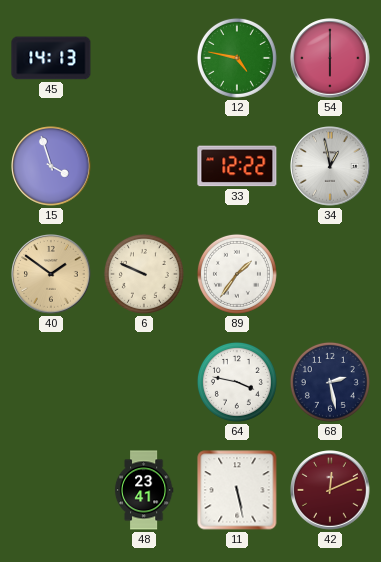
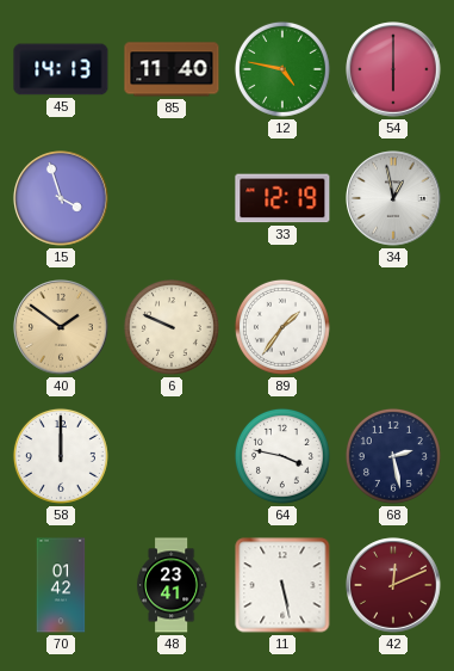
85: none -> 11:40
33: 12:22 -> 12:19
58: none -> 12:00
70: none -> 01:42
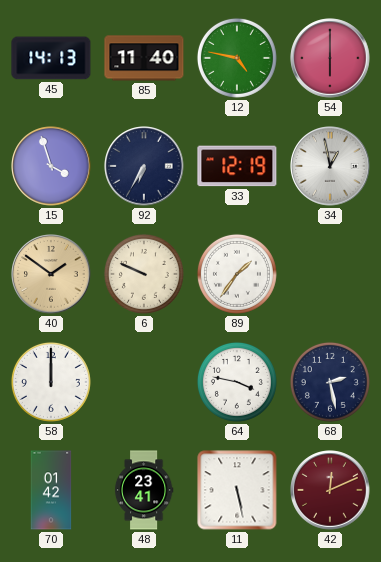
92: none -> 6:35
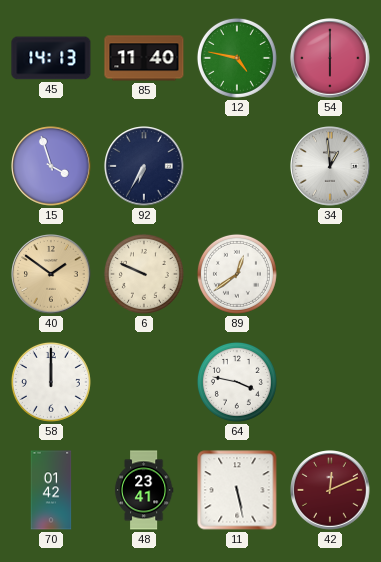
33: 12:19 -> none
34: 12:58 -> 12:59
89: 1:36 -> 12:39
68: 2:28 -> none
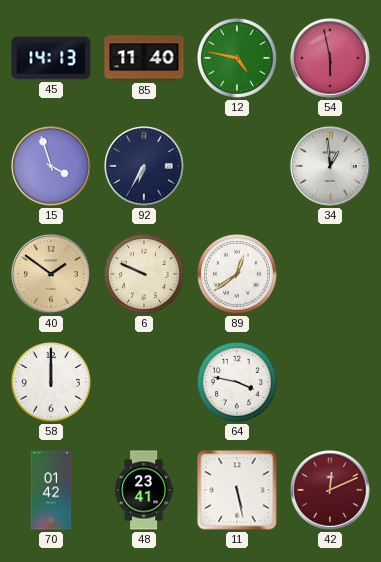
54: 6:00 -> 5:58
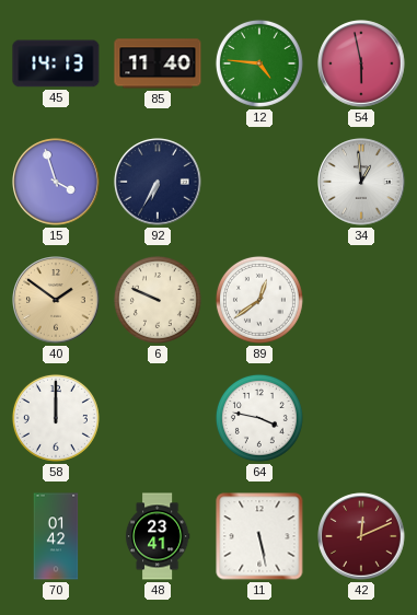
12: 4:47 -> 4:46
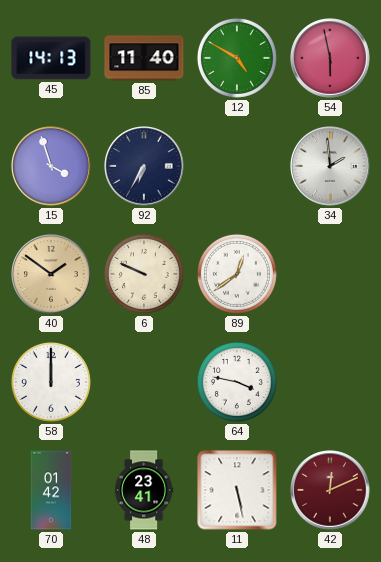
12: 4:46 -> 4:50
34: 12:59 -> 1:59
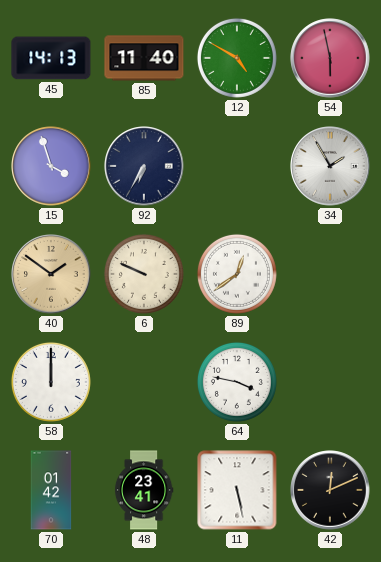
34: 1:59 -> 1:55
42 dial: burgundy -> black
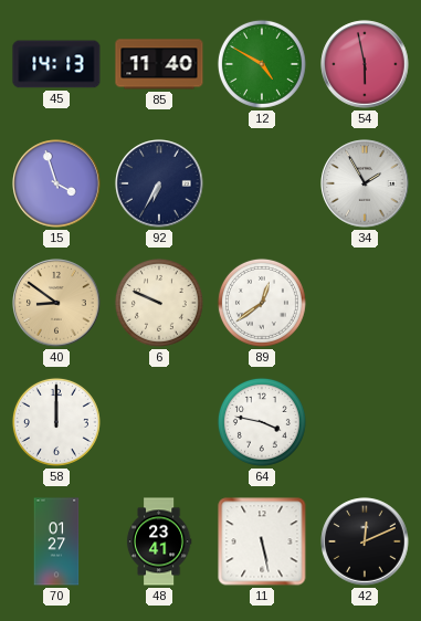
40: 1:51 -> 8:51
70: 01:42 -> 01:27
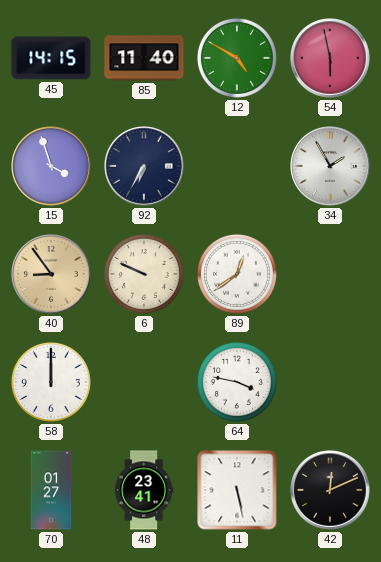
45: 14:13 -> 14:15
40: 8:51 -> 8:54
